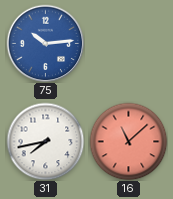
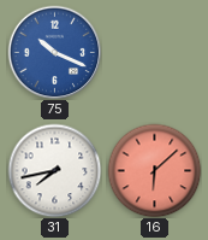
75: 10:14 -> 10:19
16: 11:08 -> 6:08
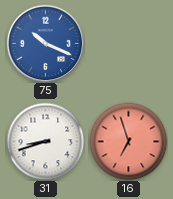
31: 7:43 -> 8:42
16: 6:08 -> 6:57
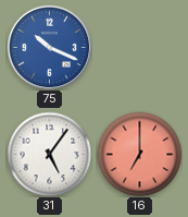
31: 8:42 -> 5:06
16: 6:57 -> 7:00
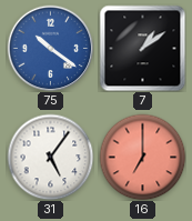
75: 10:19 -> 10:21
7: none -> 1:09
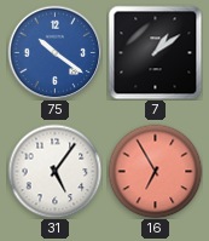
16: 7:00 -> 6:55
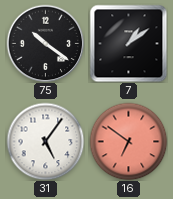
75 dial: blue -> black
16: 6:55 -> 6:51
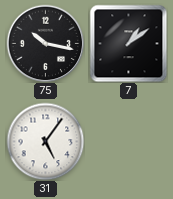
75: 10:21 -> 10:17
16: 6:51 -> none
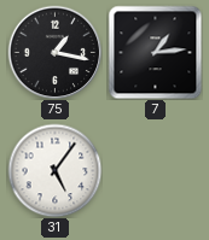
75: 10:17 -> 1:17
7: 1:09 -> 1:14
